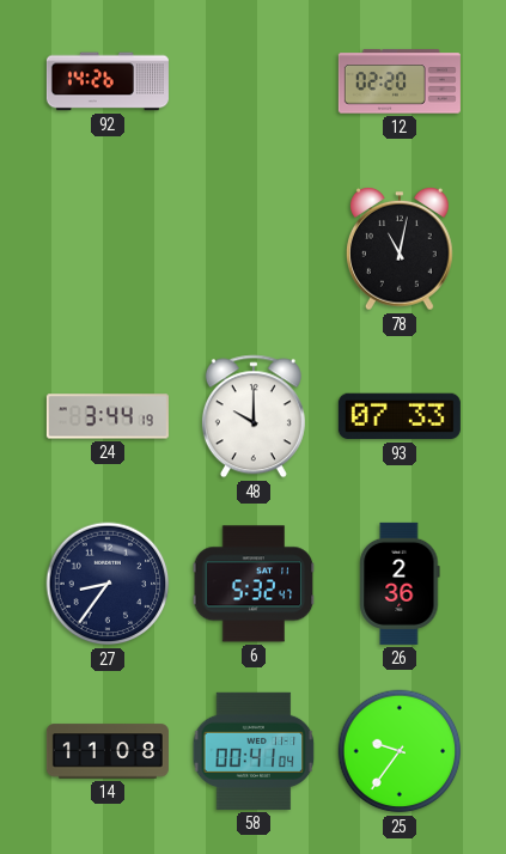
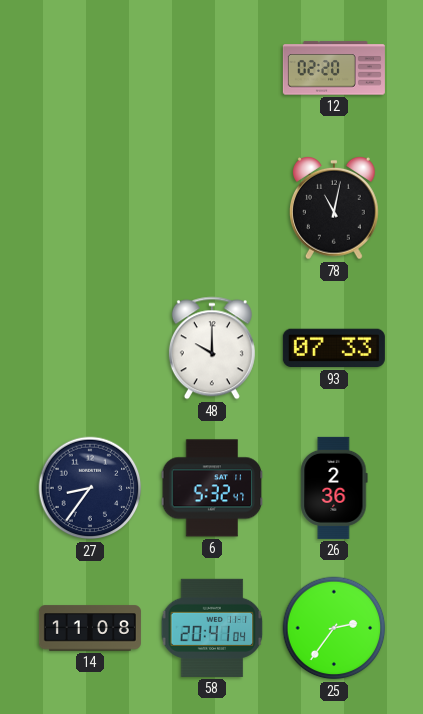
92: 14:26 -> none
24: 3:44 -> none
58: 00:41 -> 20:41
25: 9:36 -> 2:36
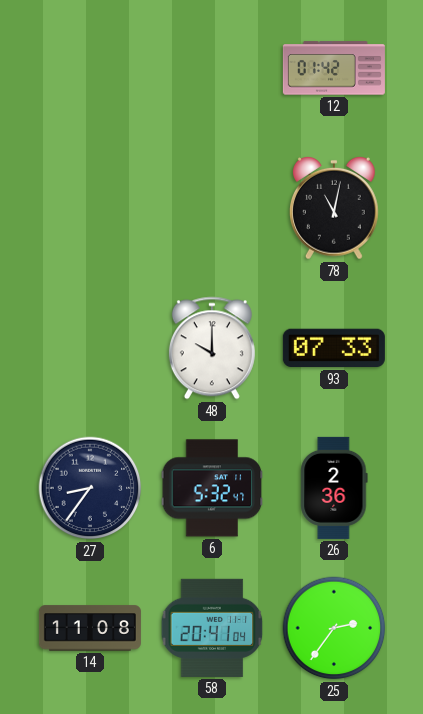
12: 02:20 -> 01:42
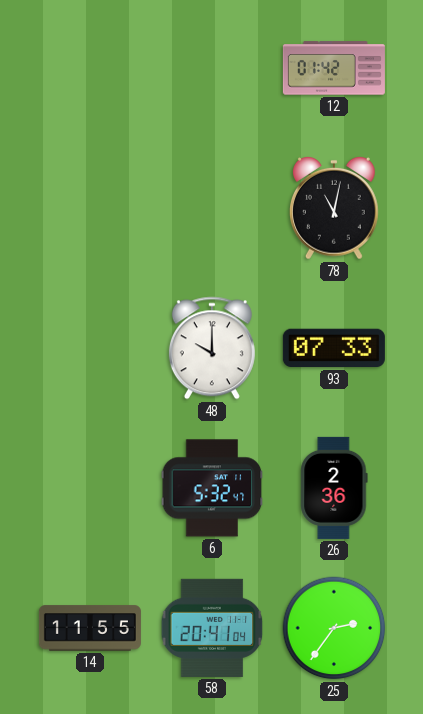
27: 8:36 -> none
14: 11:08 -> 11:55
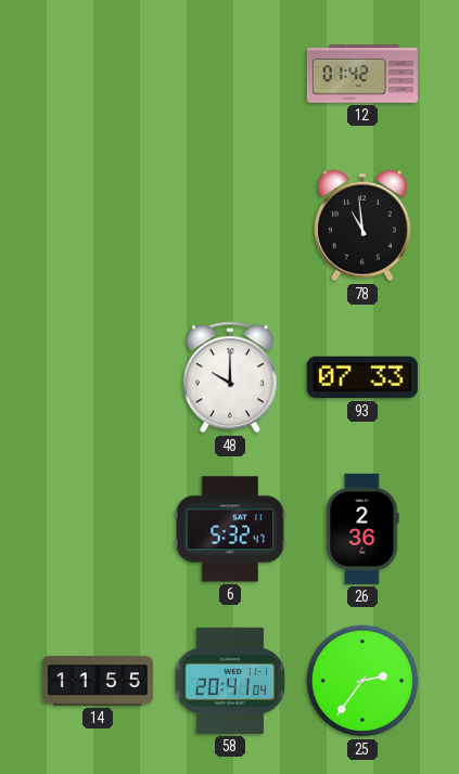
78: 11:02 -> 10:59
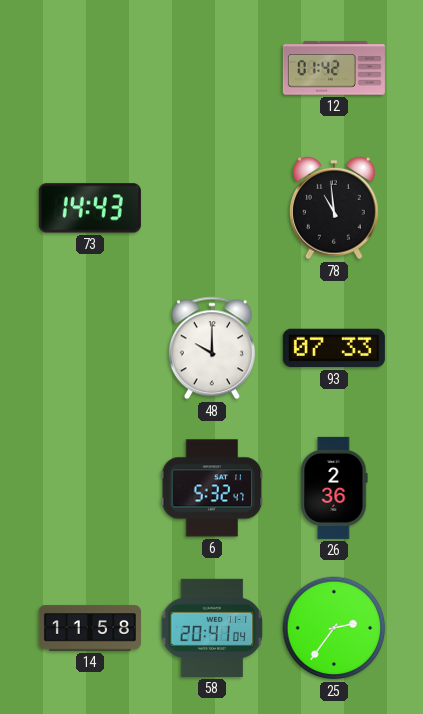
73: none -> 14:43
14: 11:55 -> 11:58
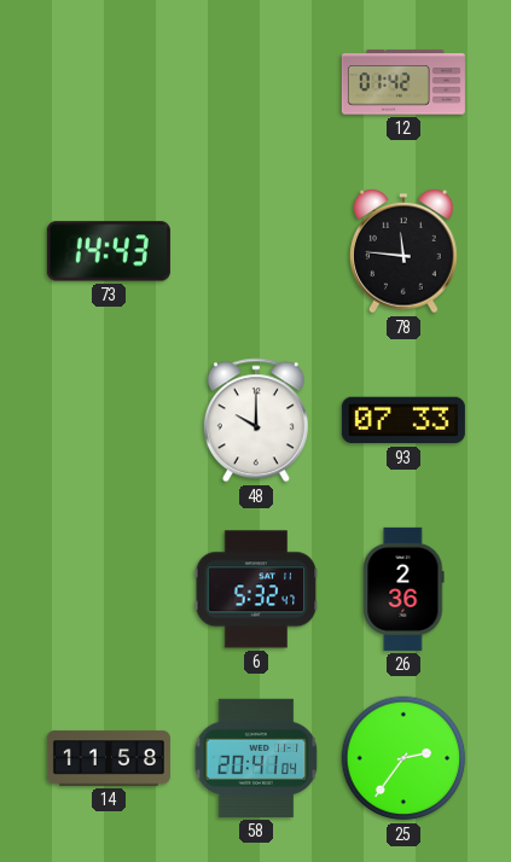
78: 10:59 -> 11:46
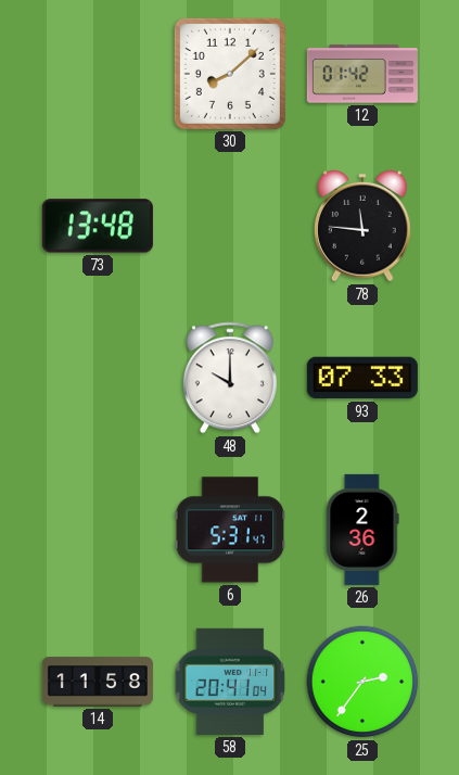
30: none -> 8:08
73: 14:43 -> 13:48
6: 5:32 -> 5:31
